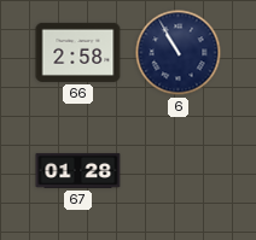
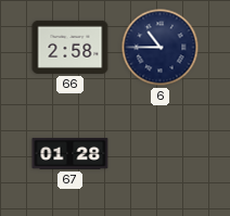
6: 10:55 -> 10:45
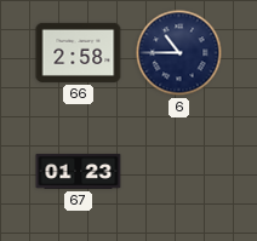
67: 01:28 -> 01:23
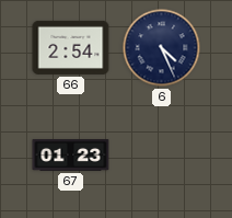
66: 2:58 -> 2:54
6: 10:45 -> 4:26
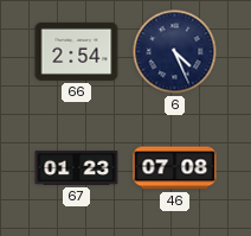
46: none -> 07:08
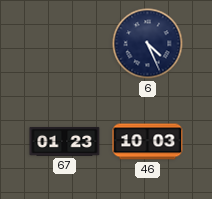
66: 2:54 -> none
46: 07:08 -> 10:03
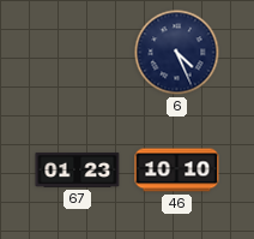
46: 10:03 -> 10:10
